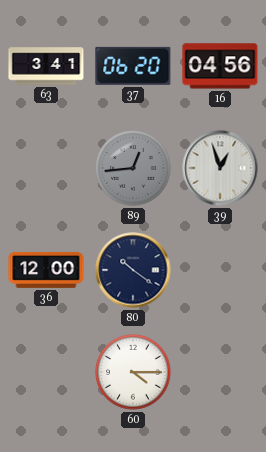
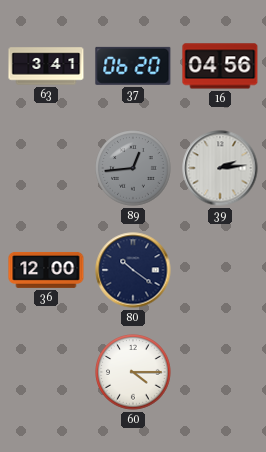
39: 12:57 -> 2:14
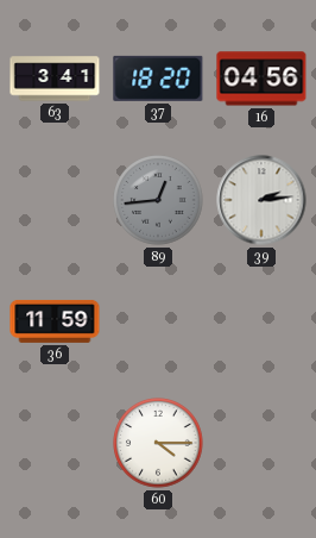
37: 06:20 -> 18:20
36: 12:00 -> 11:59
80: 10:21 -> none
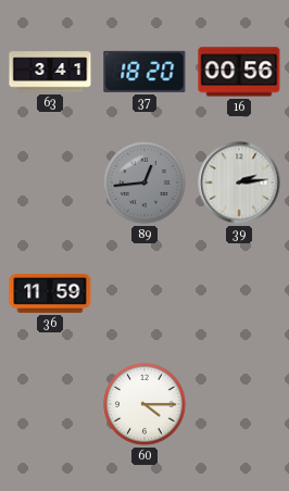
16: 04:56 -> 00:56
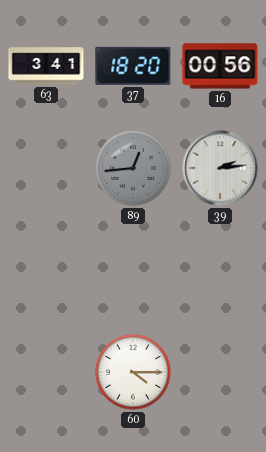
36: 11:59 -> none
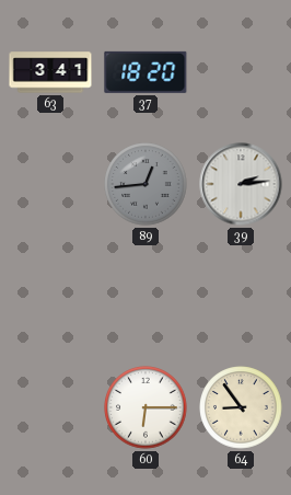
16: 00:56 -> none
60: 4:15 -> 6:15
64: none -> 8:54
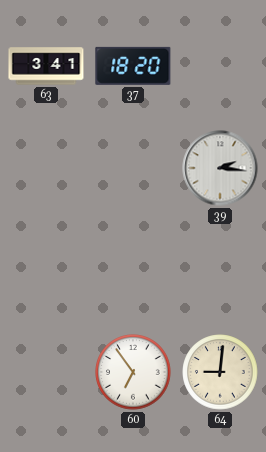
89: 12:44 -> none
39: 2:14 -> 2:16
60: 6:15 -> 6:54
64: 8:54 -> 9:01
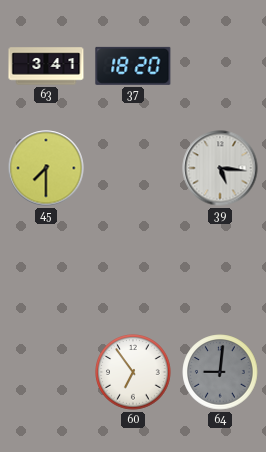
45: none -> 7:30
39: 2:16 -> 5:16
64 dial: cream -> grey
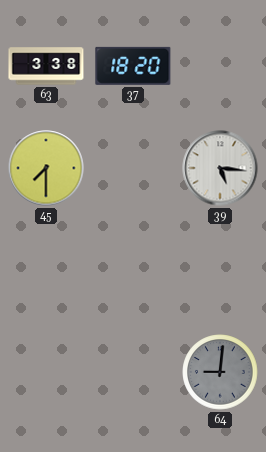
63: 3:41 -> 3:38
60: 6:54 -> none
